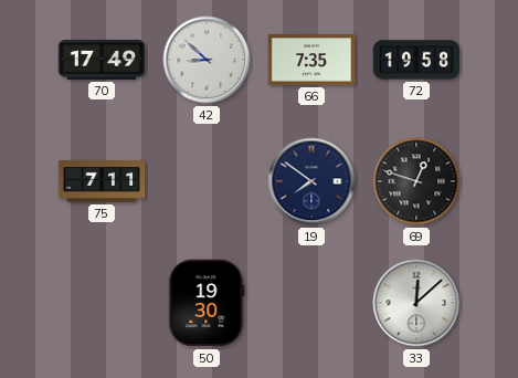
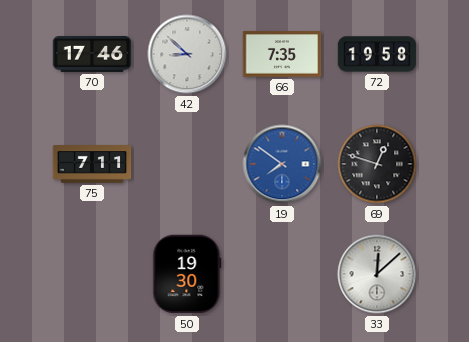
70: 17:49 -> 17:46
19 dial: navy -> blue
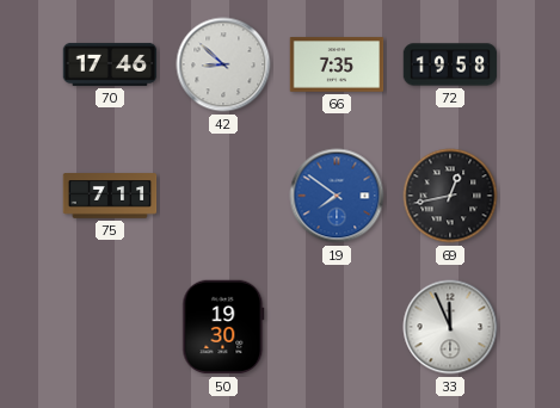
69: 12:48 -> 12:43
33: 12:08 -> 11:56
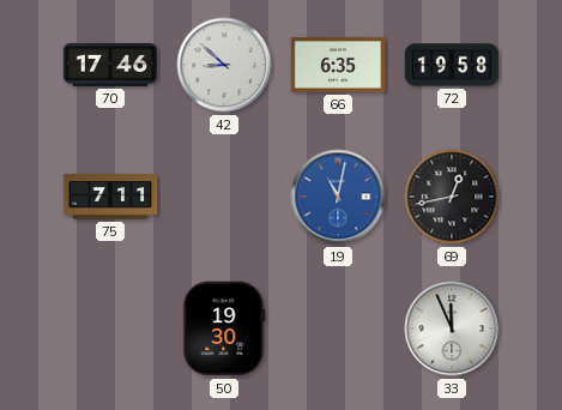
66: 7:35 -> 6:35
19: 7:51 -> 11:02
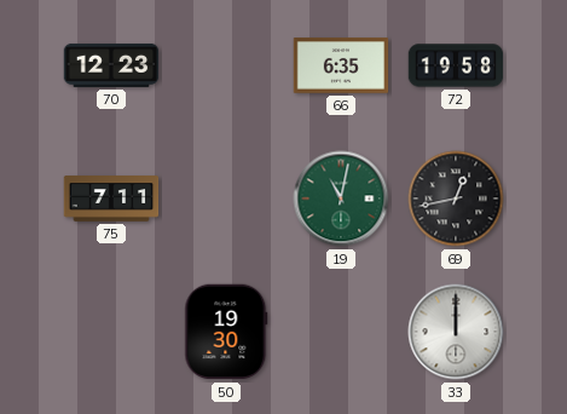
70: 17:46 -> 12:23
42: 8:52 -> none
19 dial: blue -> green
33: 11:56 -> 12:00
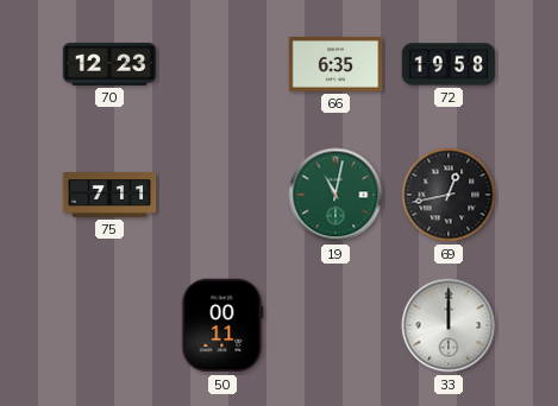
50: 19:30 -> 00:11
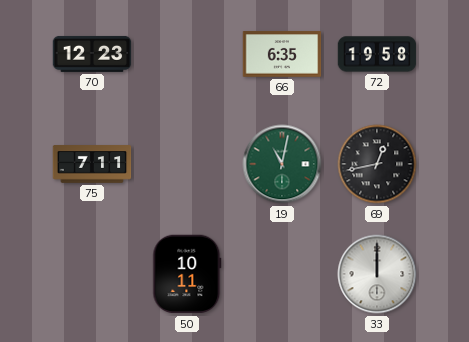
50: 00:11 -> 10:11
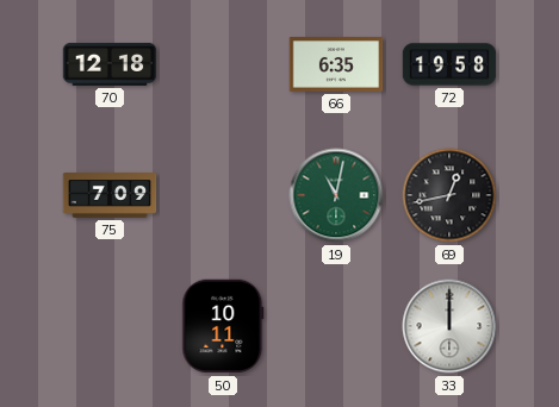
70: 12:23 -> 12:18
75: 7:11 -> 7:09
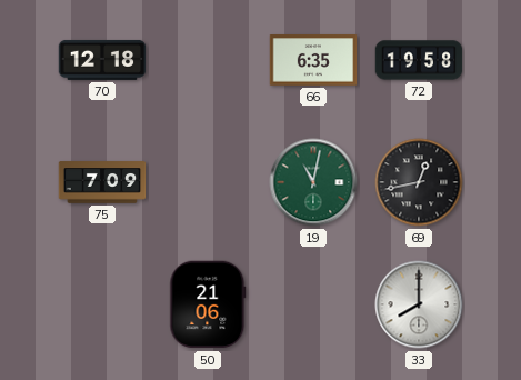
50: 10:11 -> 21:06
33: 12:00 -> 8:00
